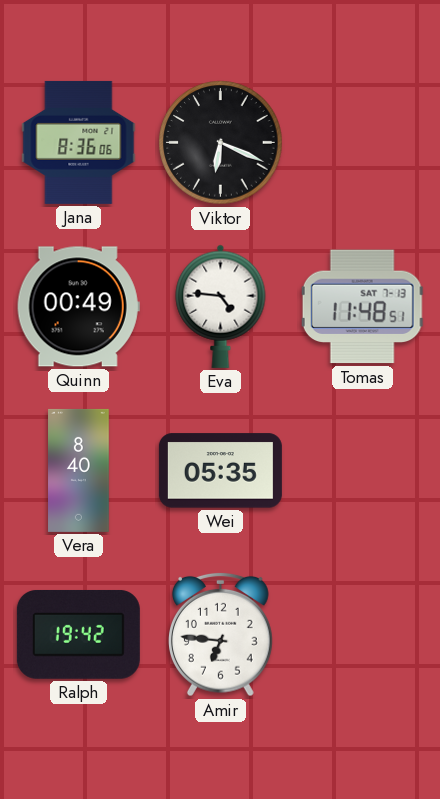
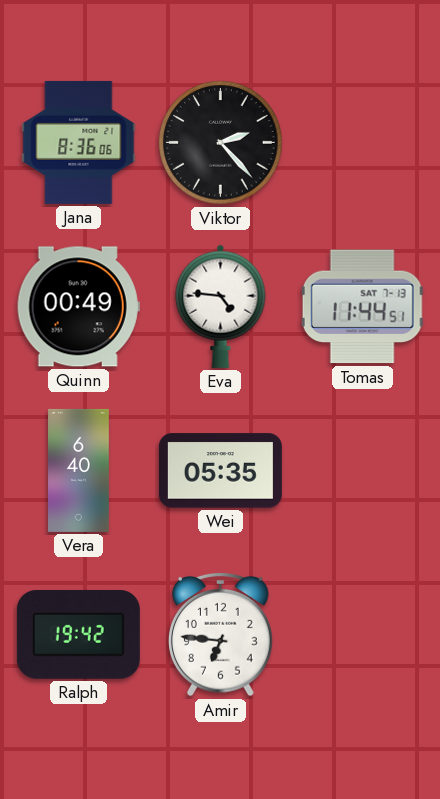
Viktor: 6:19 -> 2:23
Tomas: 11:48 -> 11:44
Vera: 8:40 -> 6:40
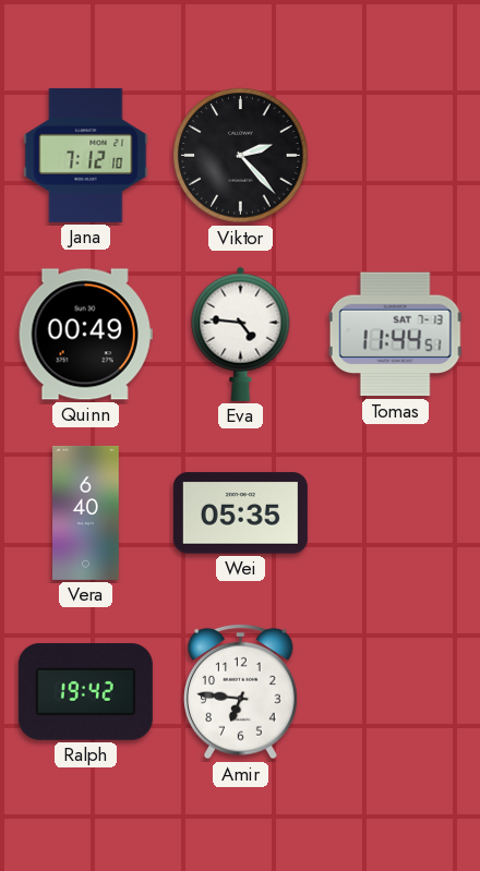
Jana: 8:36 -> 7:12
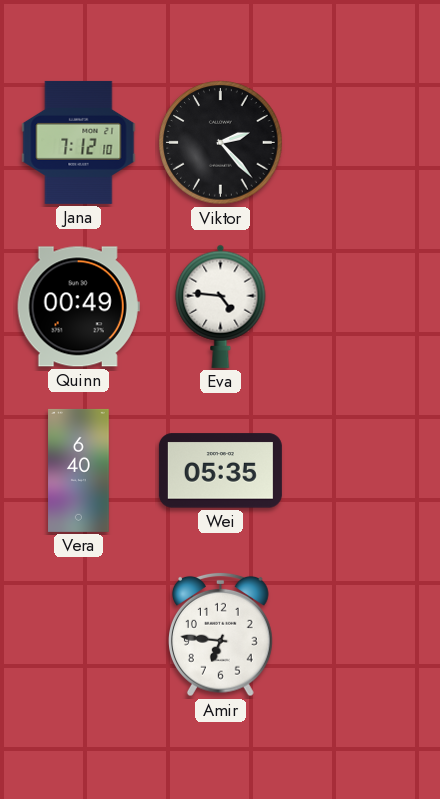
Tomas: 11:44 -> none
Ralph: 19:42 -> none
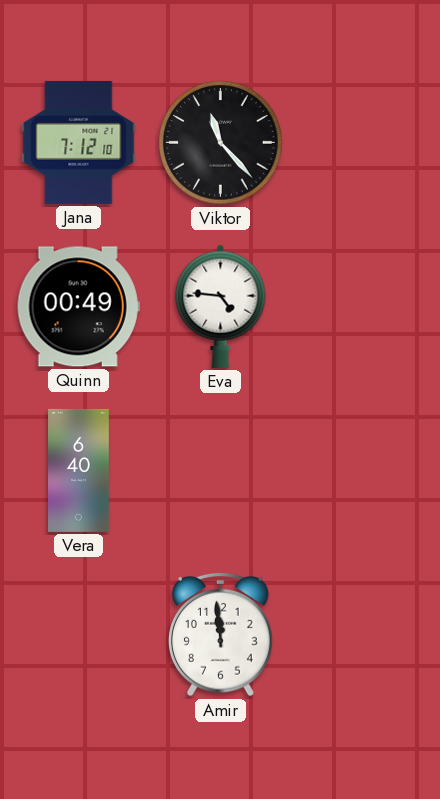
Viktor: 2:23 -> 11:23
Wei: 05:35 -> none
Amir: 6:46 -> 11:59
